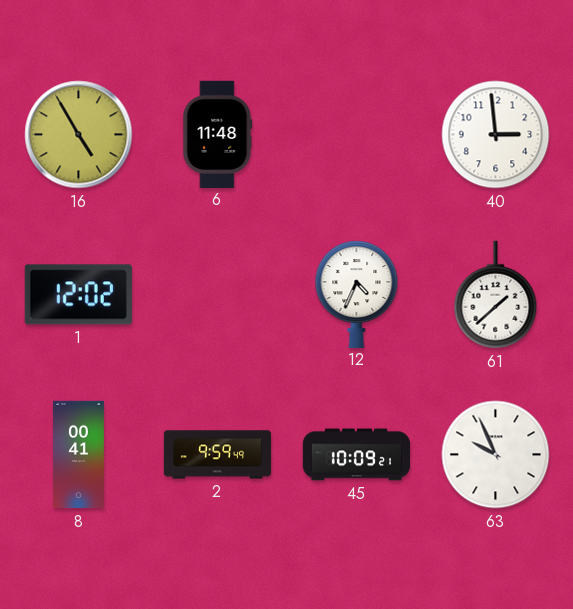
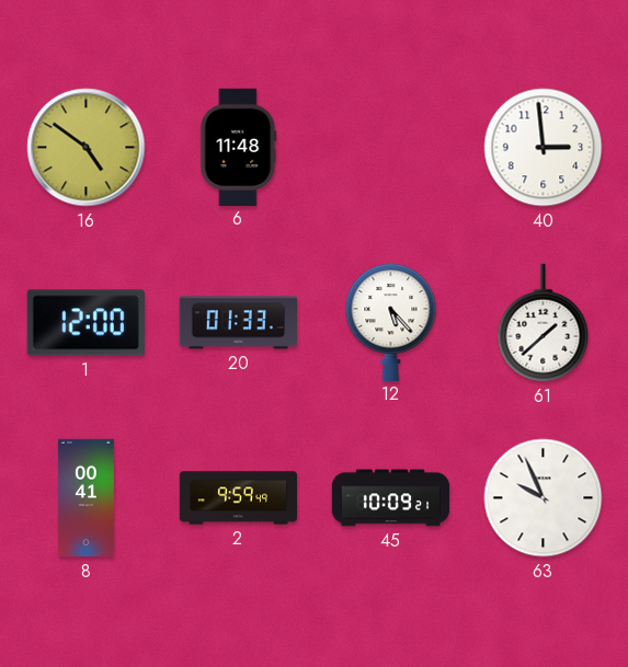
16: 4:55 -> 4:51
1: 12:02 -> 12:00
20: none -> 01:33
12: 4:34 -> 5:23
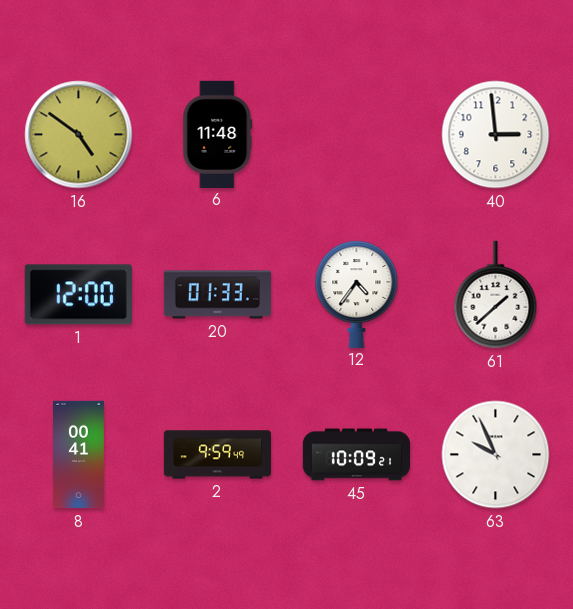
12: 5:23 -> 4:36
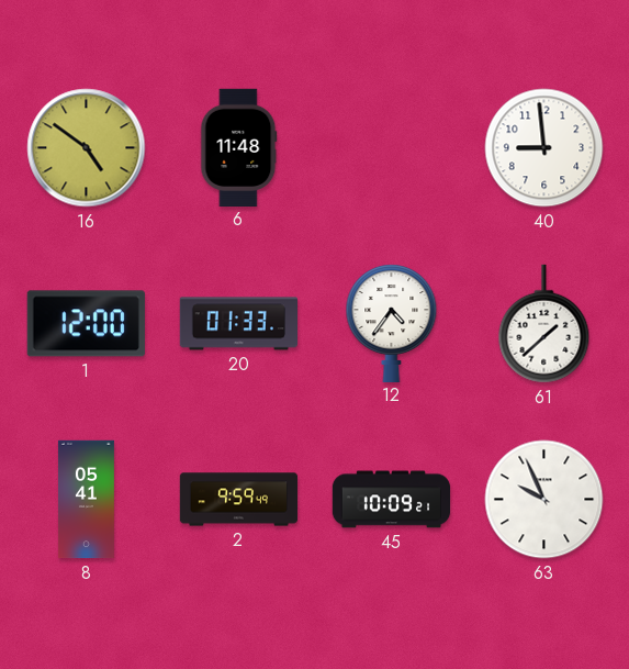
40: 2:59 -> 8:59
8: 00:41 -> 05:41
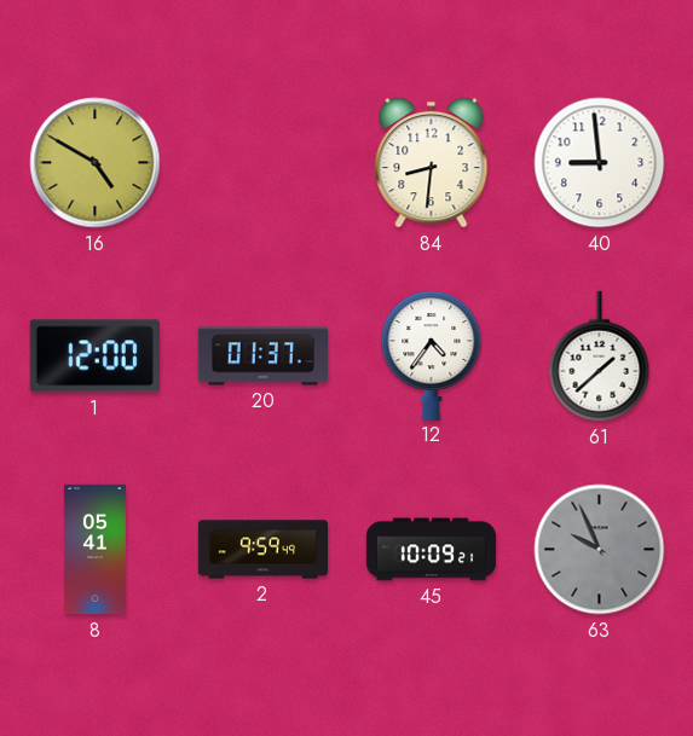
16: 4:51 -> 4:50
6: 11:48 -> none
84: none -> 8:31
20: 01:33 -> 01:37
63 dial: white -> grey
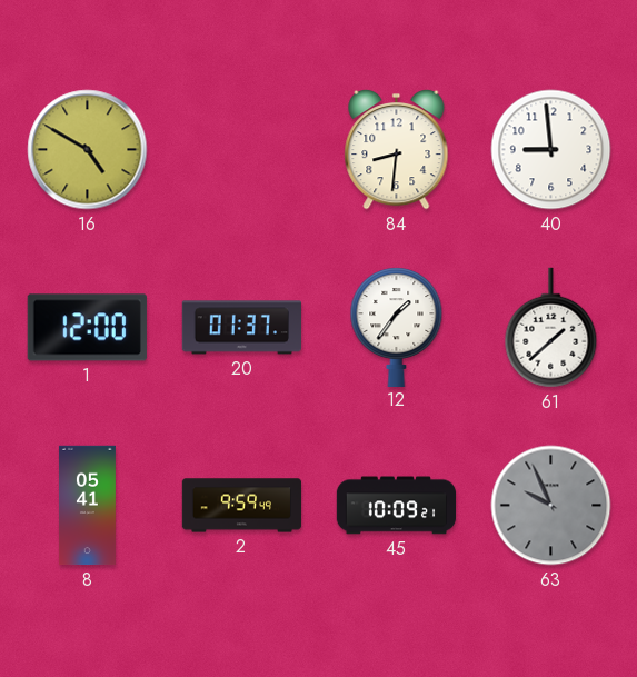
12: 4:36 -> 1:36
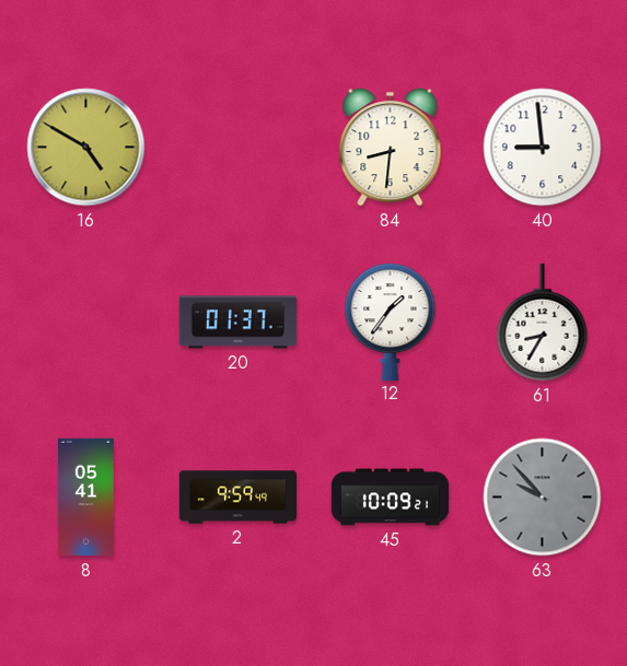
1: 12:00 -> none
61: 1:38 -> 8:35
63: 9:56 -> 9:53
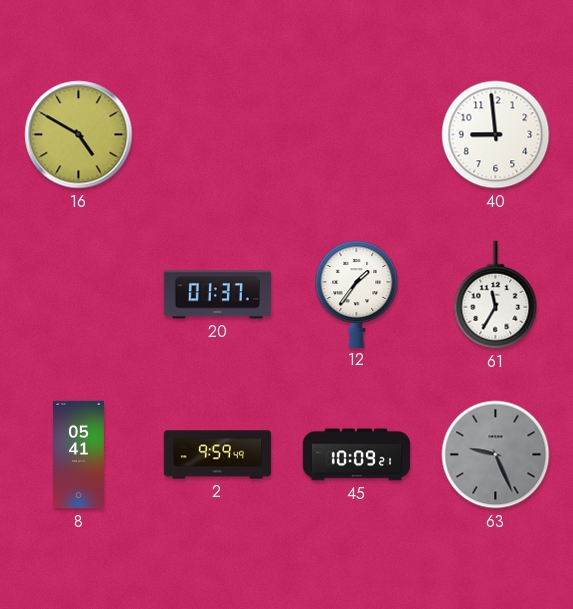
84: 8:31 -> none
61: 8:35 -> 11:35
63: 9:53 -> 9:26
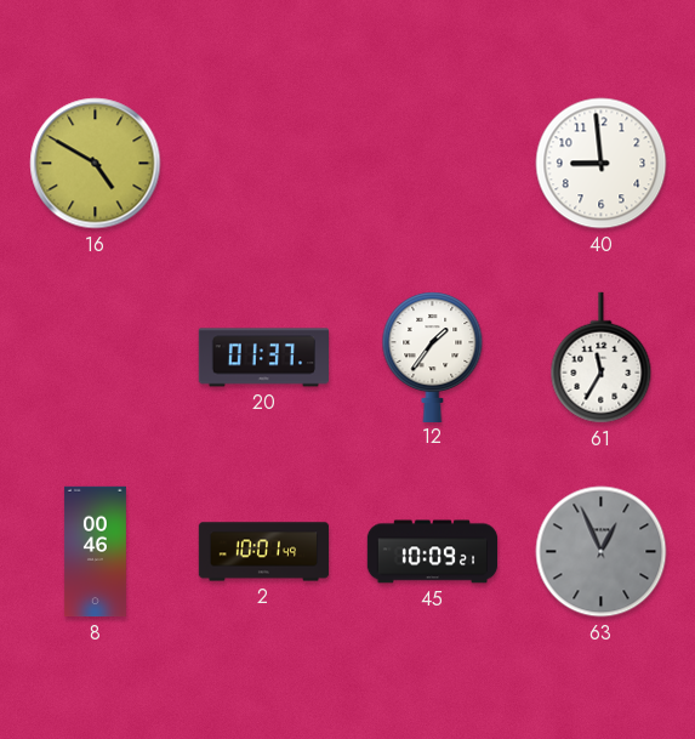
8: 05:41 -> 00:46
2: 9:59 -> 10:01
63: 9:26 -> 12:56
